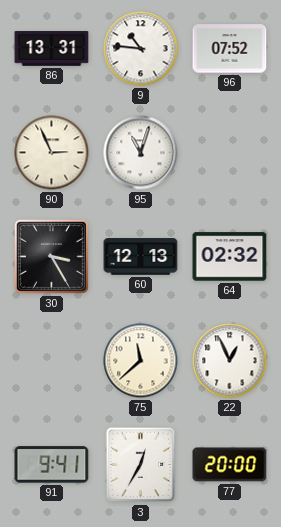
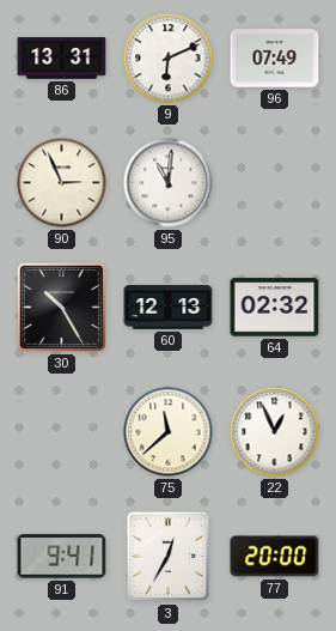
9: 10:46 -> 6:11
96: 07:52 -> 07:49
95: 11:03 -> 11:01
30: 3:25 -> 10:25
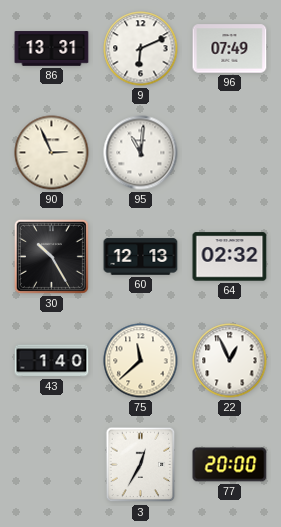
43: none -> 1:40
91: 9:41 -> none
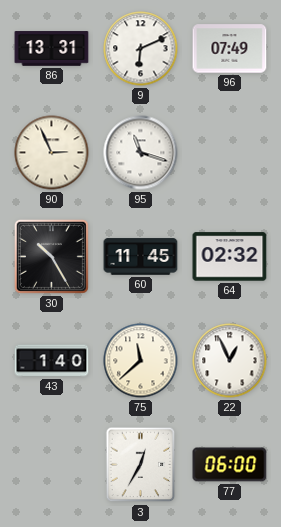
95: 11:01 -> 11:18
60: 12:13 -> 11:45
77: 20:00 -> 06:00
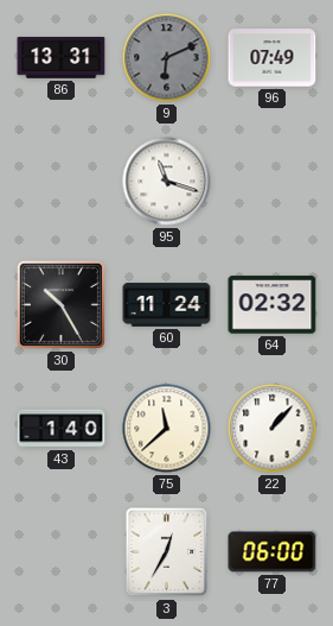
9 dial: white -> grey
90: 2:56 -> none
60: 11:45 -> 11:24
22: 12:56 -> 1:07
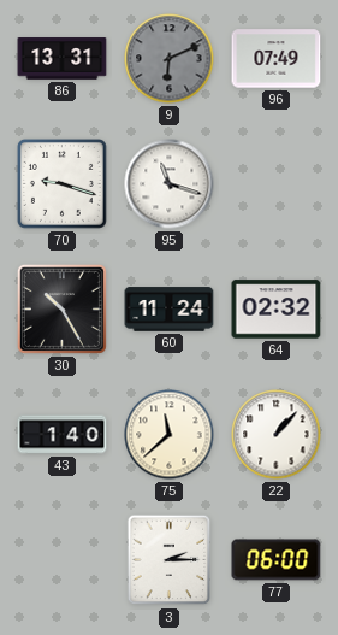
70: none -> 9:18
3: 12:35 -> 2:15
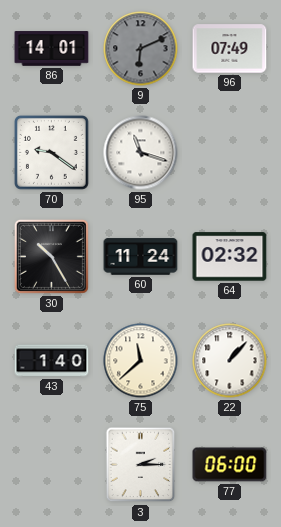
86: 13:31 -> 14:01
70: 9:18 -> 9:21
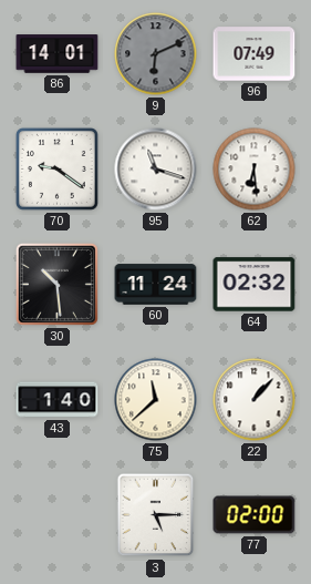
62: none -> 6:29
30: 10:25 -> 10:29
3: 2:15 -> 5:15
77: 06:00 -> 02:00
